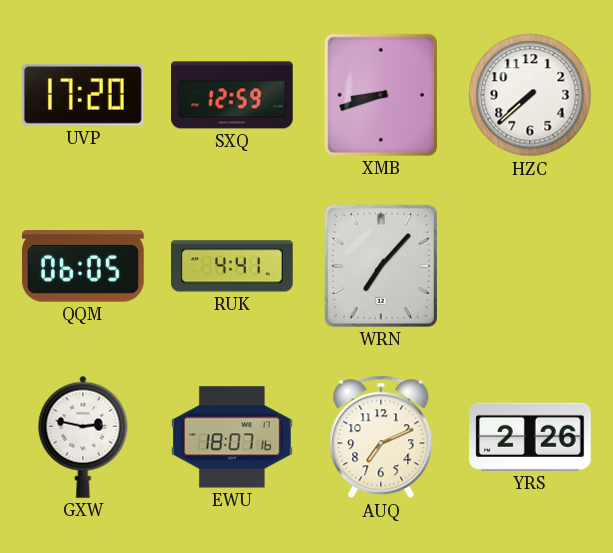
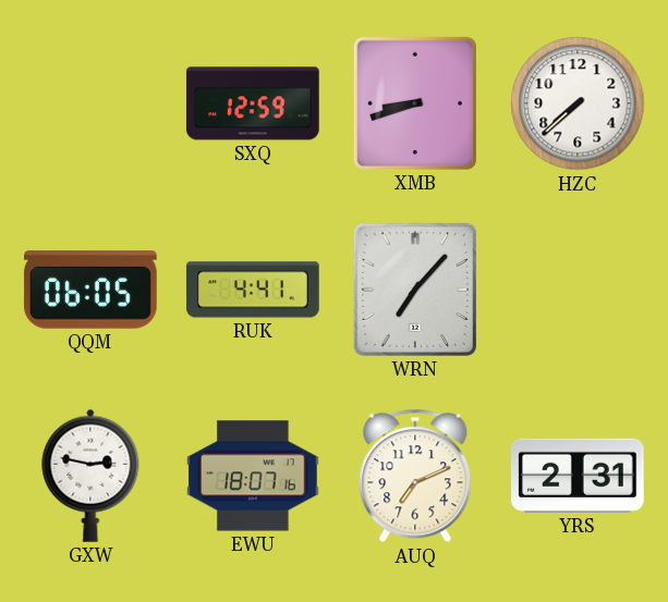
UVP: 17:20 -> none
YRS: 2:26 -> 2:31
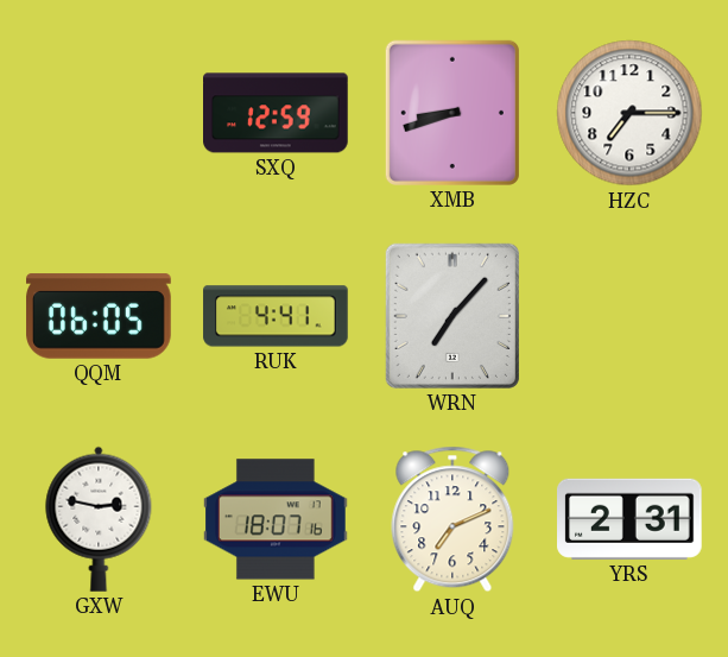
HZC: 7:38 -> 7:15
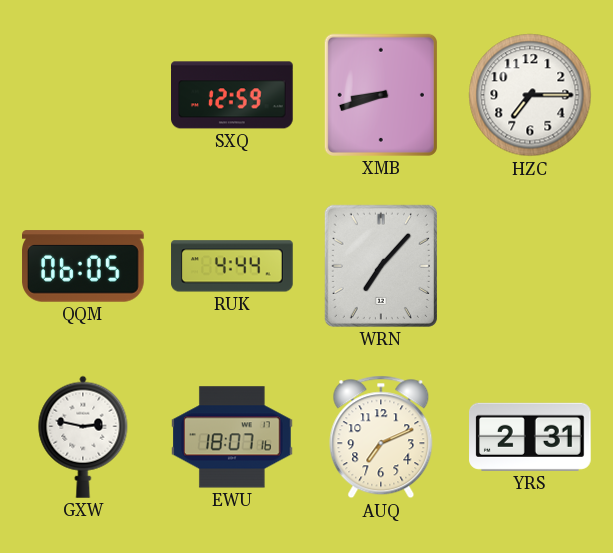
RUK: 4:41 -> 4:44
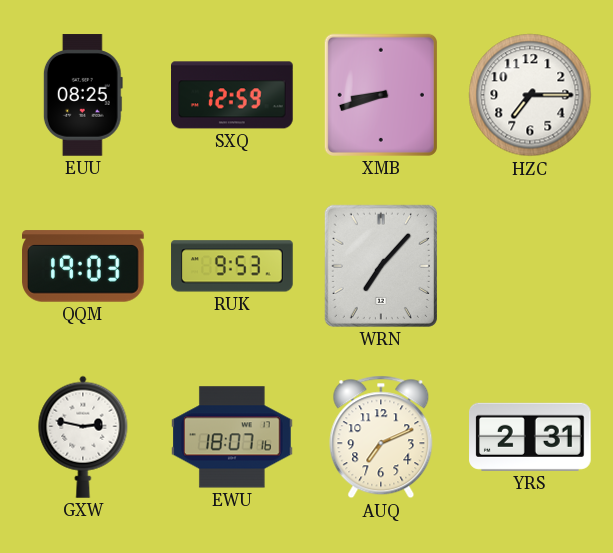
EUU: none -> 08:25
QQM: 06:05 -> 19:03
RUK: 4:44 -> 9:53
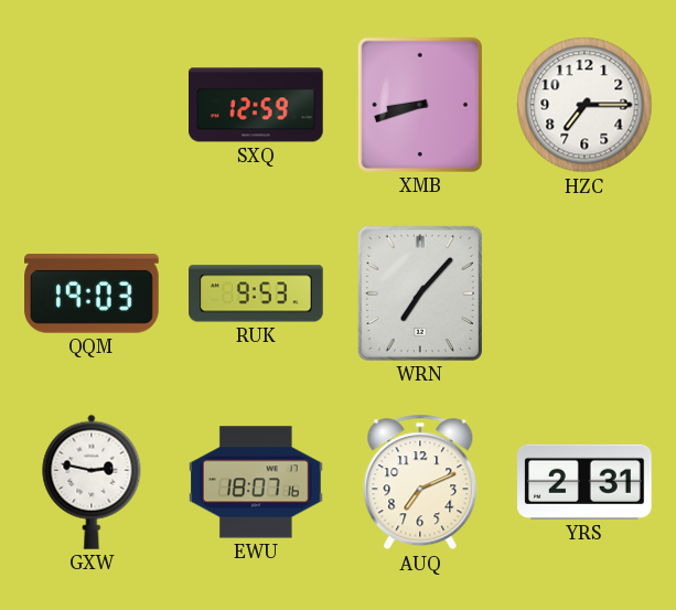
EUU: 08:25 -> none
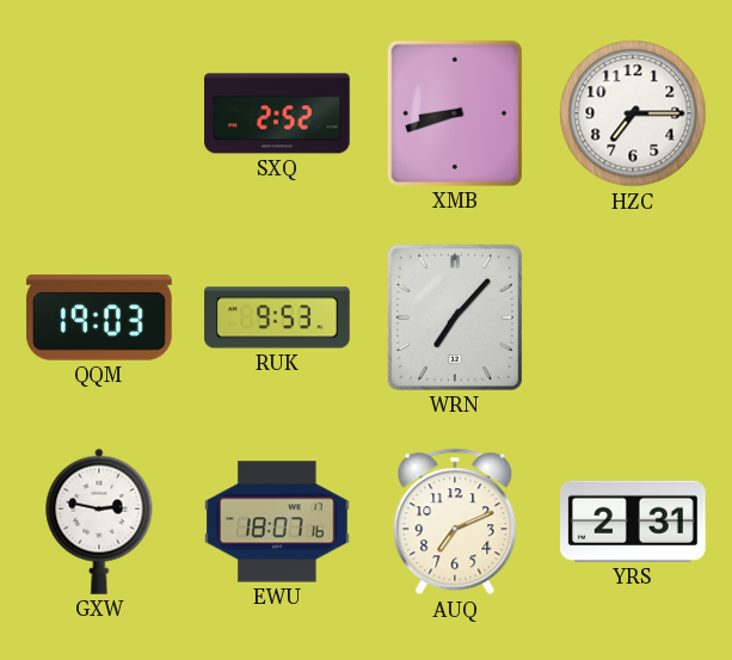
SXQ: 12:59 -> 2:52
